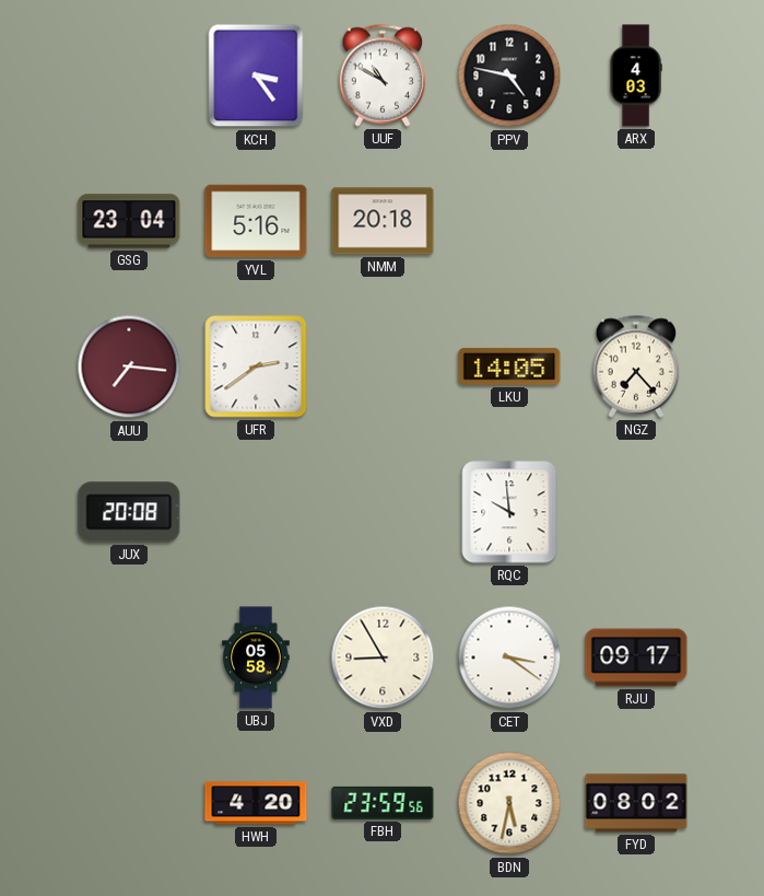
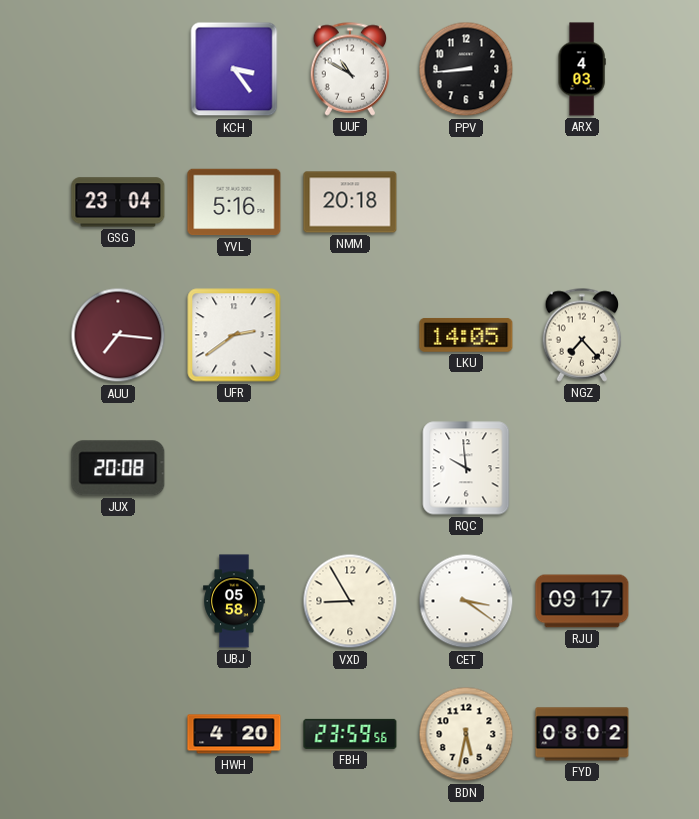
PPV: 4:47 -> 8:44
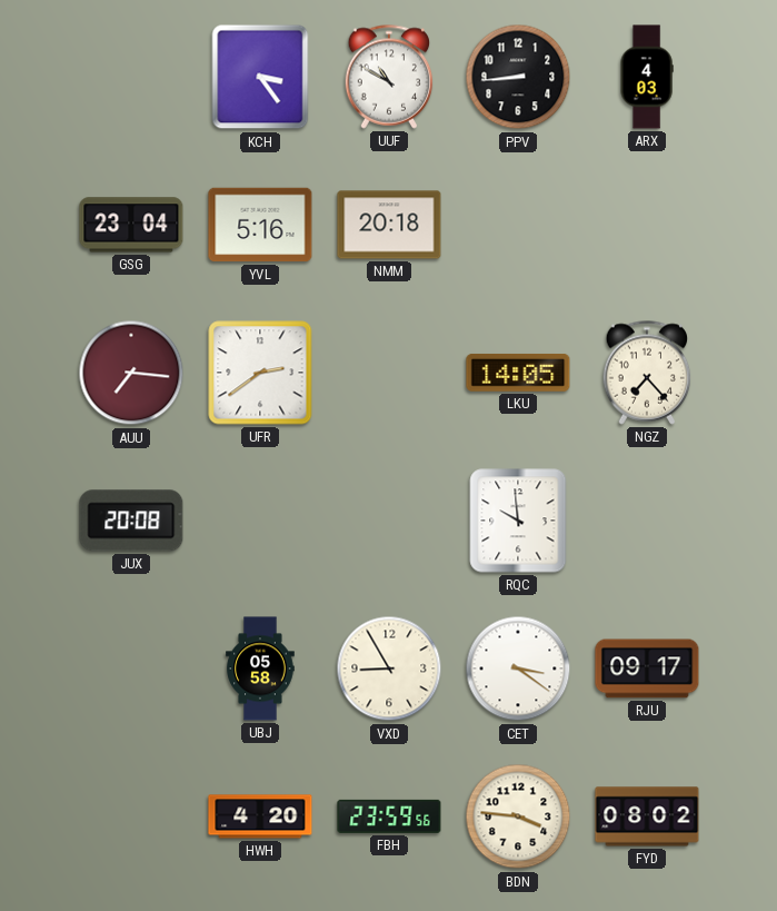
BDN: 5:32 -> 3:46
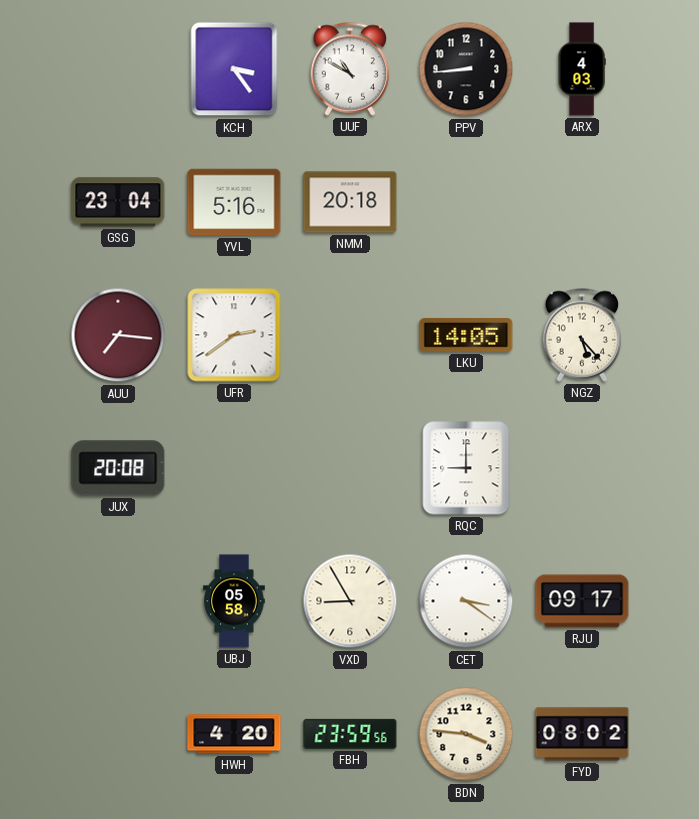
NGZ: 7:23 -> 5:23
RQC: 9:59 -> 9:00
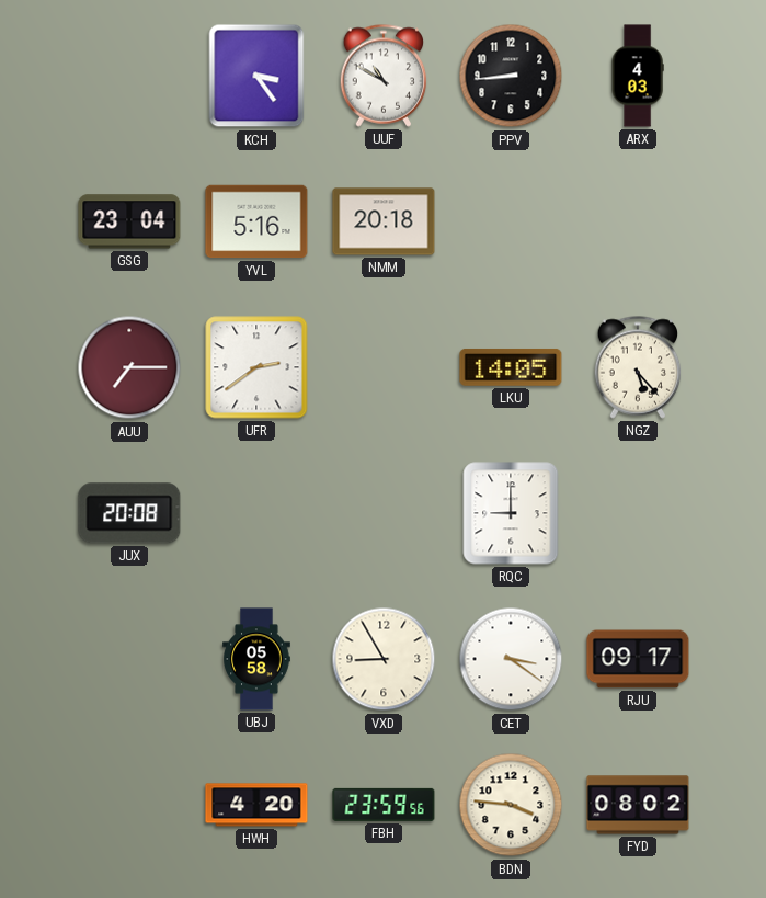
AUU: 7:16 -> 7:15
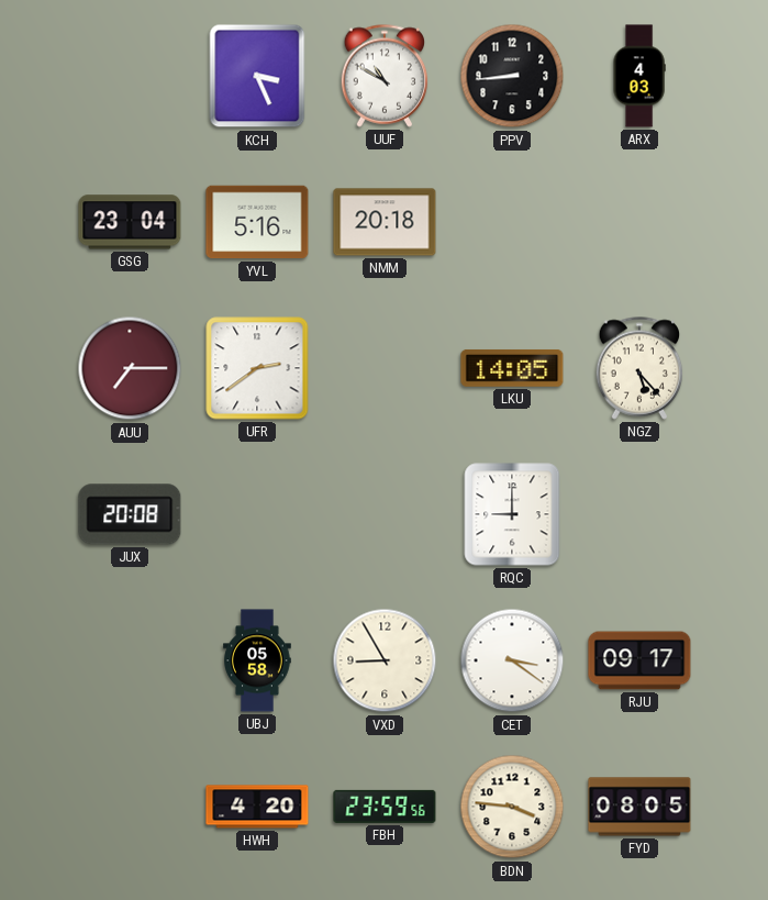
KCH: 3:24 -> 3:26
FYD: 08:02 -> 08:05
